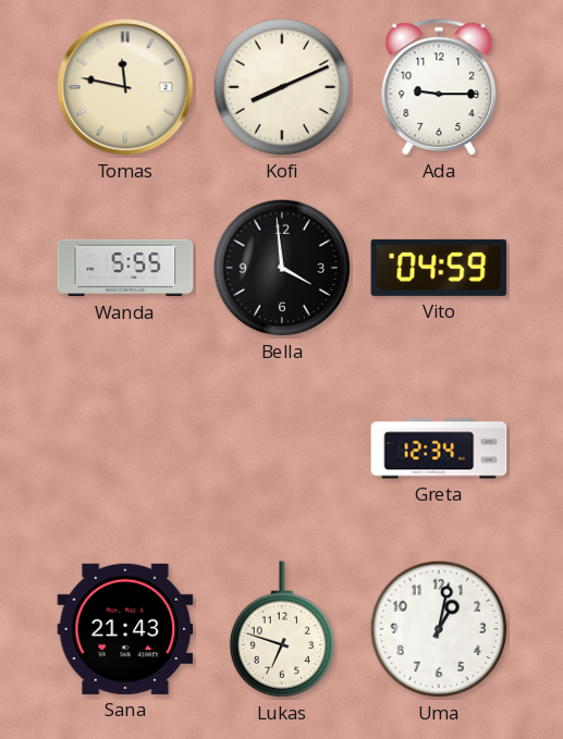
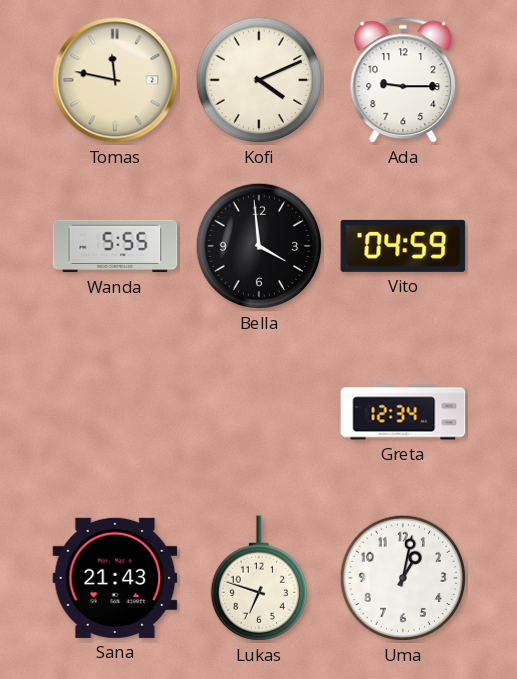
Kofi: 8:11 -> 4:11
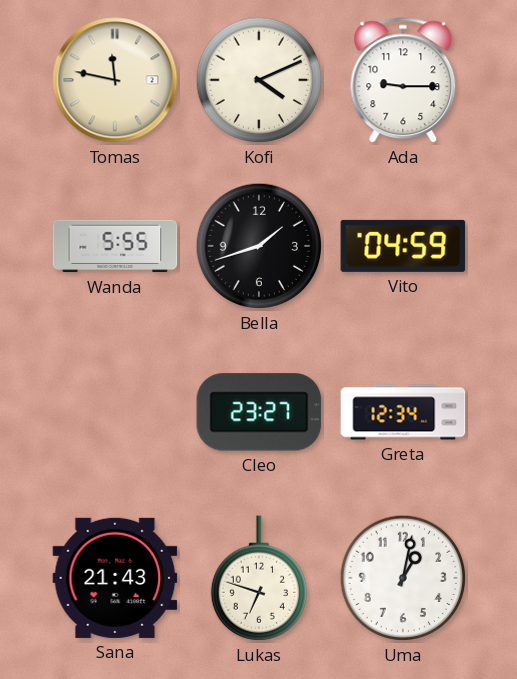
Bella: 3:59 -> 1:42
Cleo: none -> 23:27
